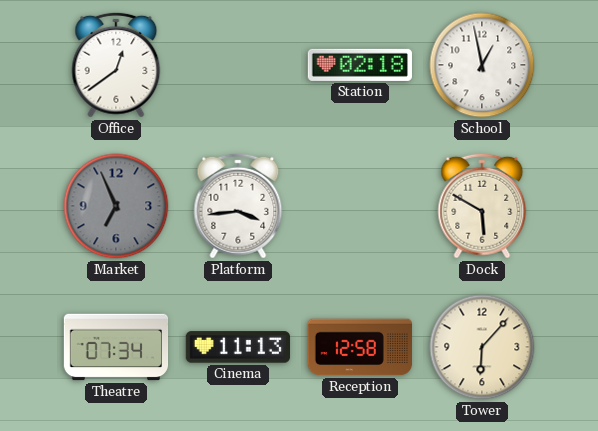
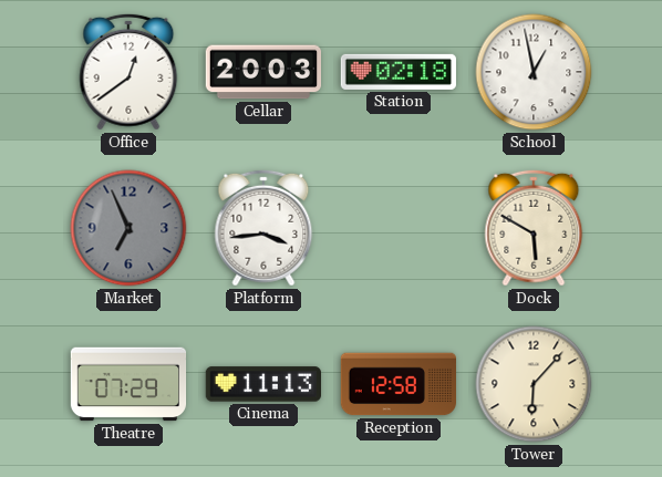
Cellar: none -> 20:03
Theatre: 07:34 -> 07:29
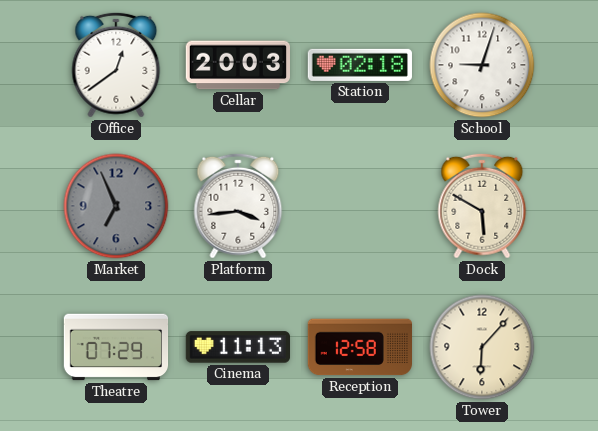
School: 12:58 -> 9:03
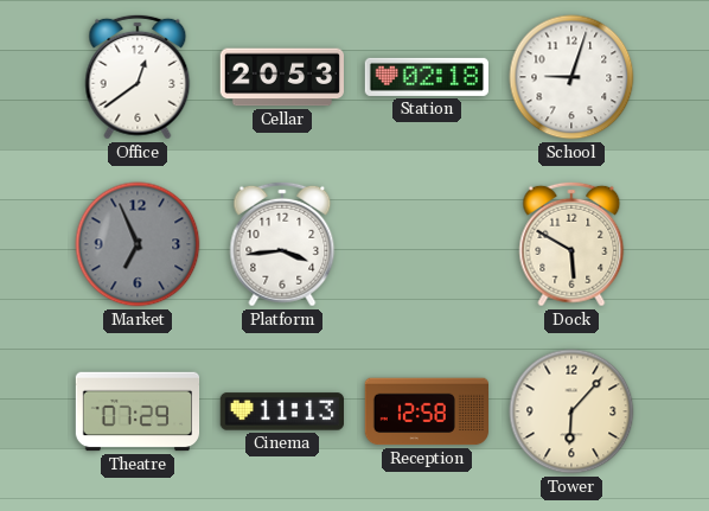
Cellar: 20:03 -> 20:53
